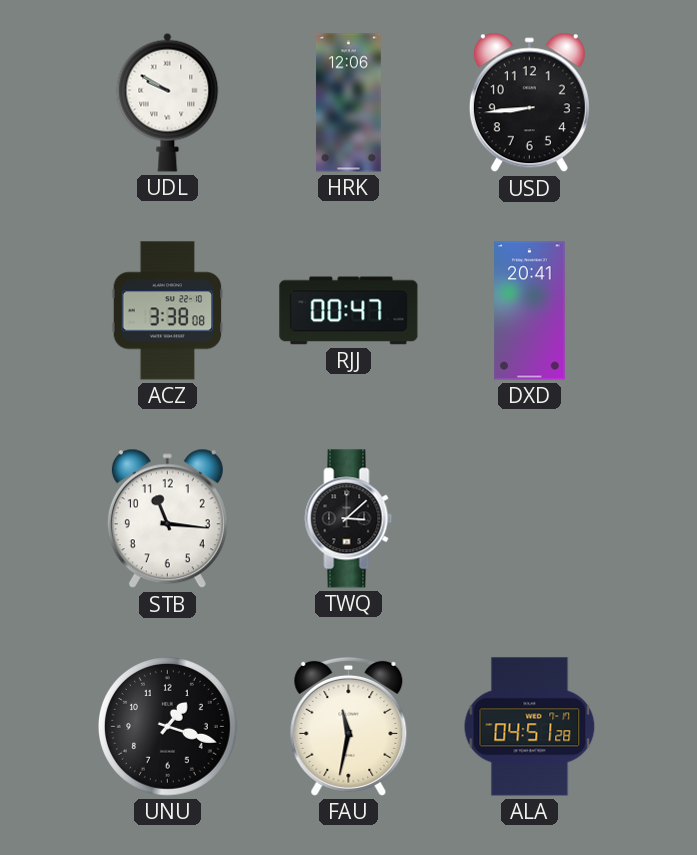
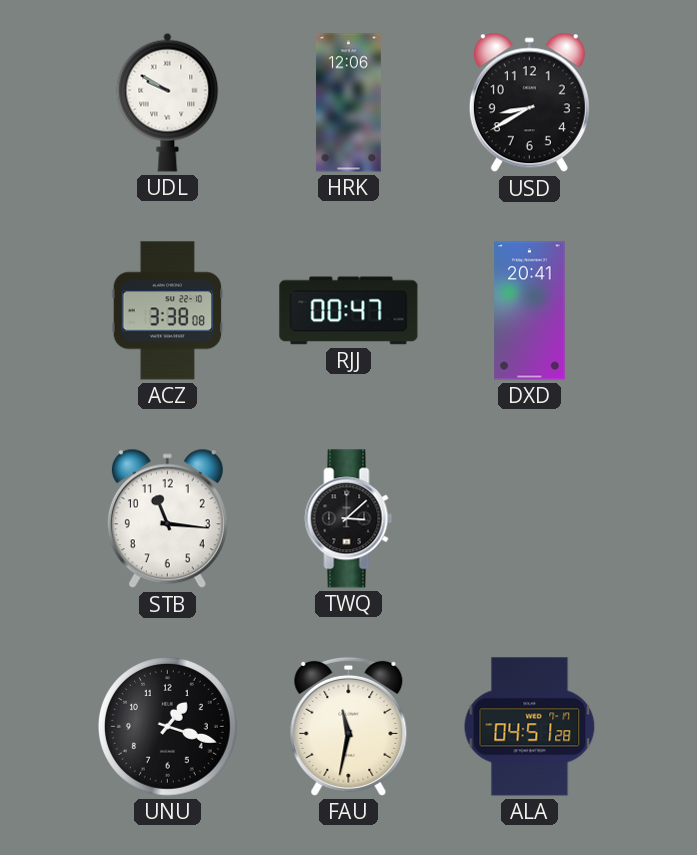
USD: 8:44 -> 8:40
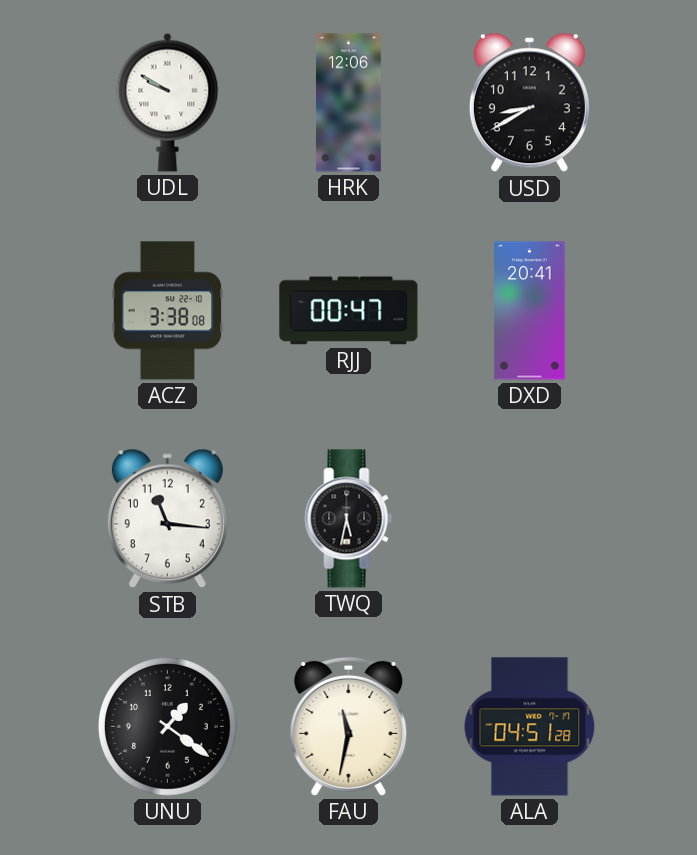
TWQ: 3:08 -> 5:32
UNU: 1:18 -> 1:21
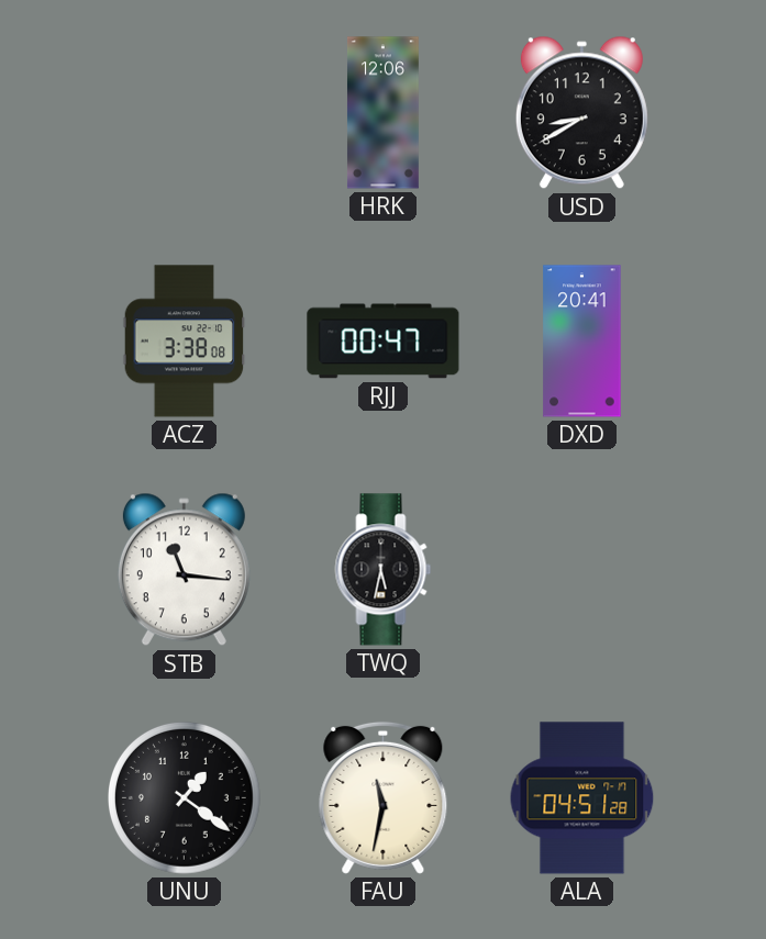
UDL: 9:50 -> none
